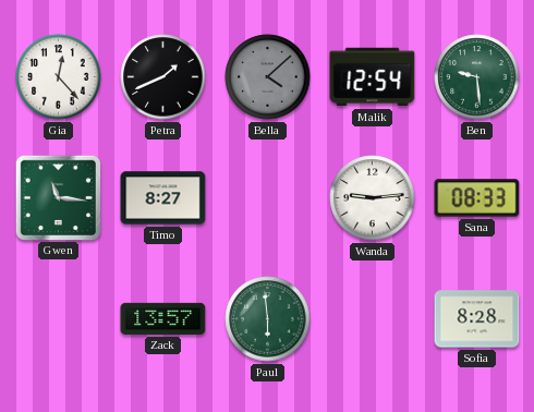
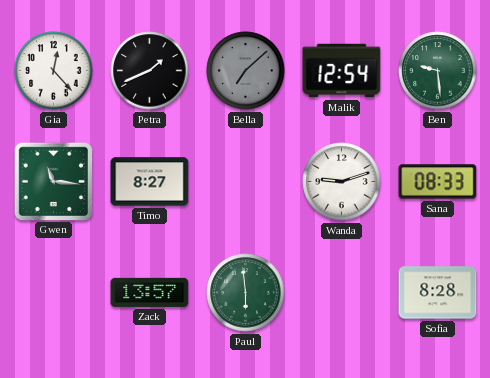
Bella: 4:08 -> 7:08
Wanda: 9:14 -> 9:12
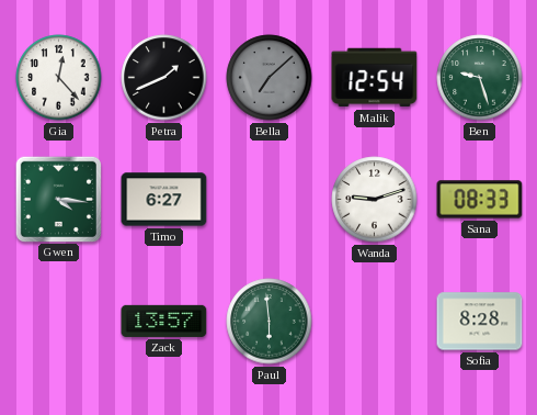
Ben: 9:29 -> 9:27
Gwen: 11:16 -> 4:16
Timo: 8:27 -> 6:27
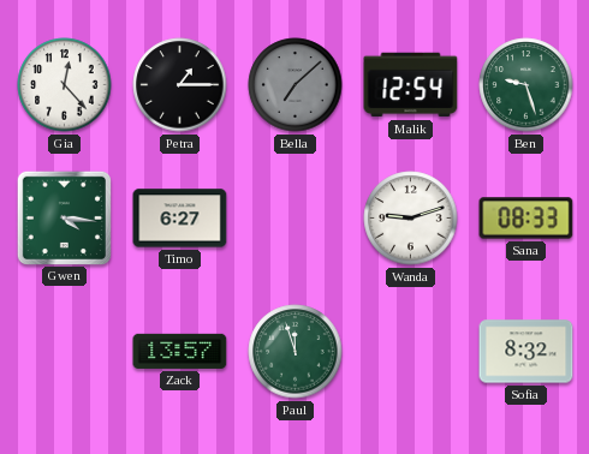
Petra: 1:41 -> 1:15
Paul: 5:59 -> 11:57
Sofia: 8:28 -> 8:32
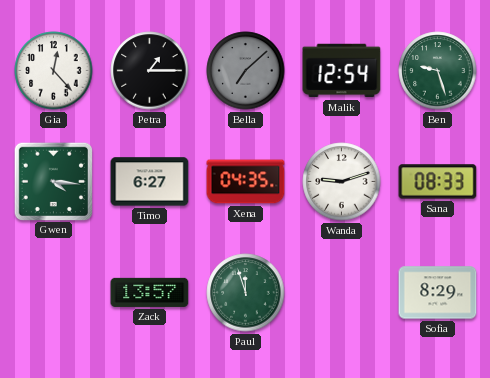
Xena: none -> 04:35
Sofia: 8:32 -> 8:29
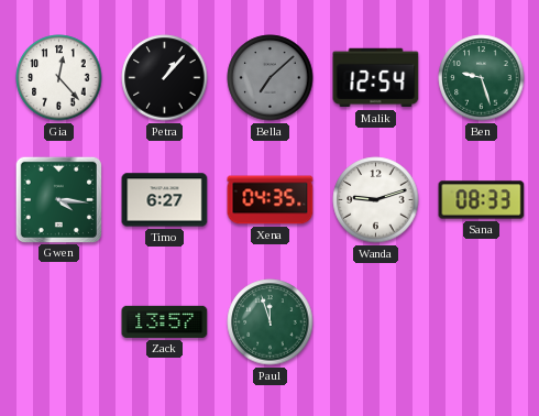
Petra: 1:15 -> 1:07
Sofia: 8:29 -> none
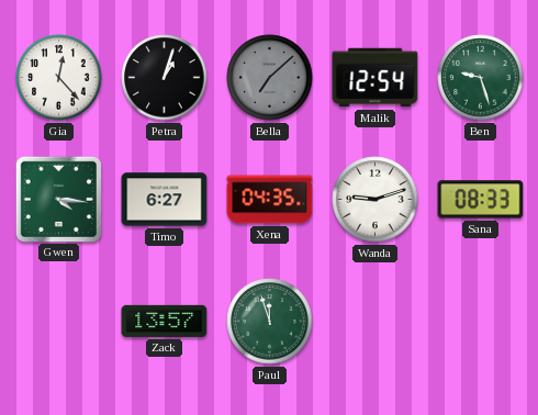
Petra: 1:07 -> 1:03
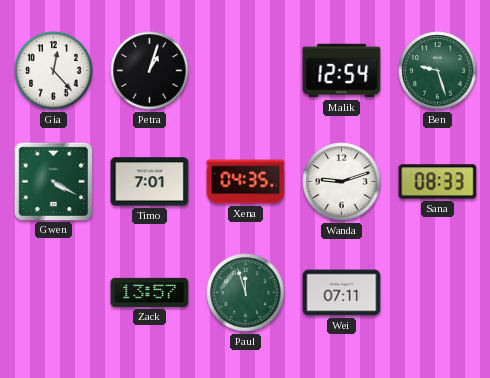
Bella: 7:08 -> none
Gwen: 4:16 -> 4:20
Timo: 6:27 -> 7:01
Wei: none -> 07:11
